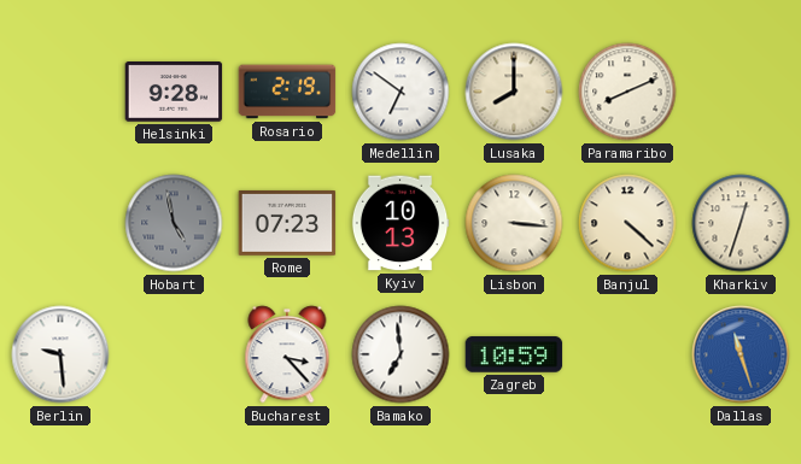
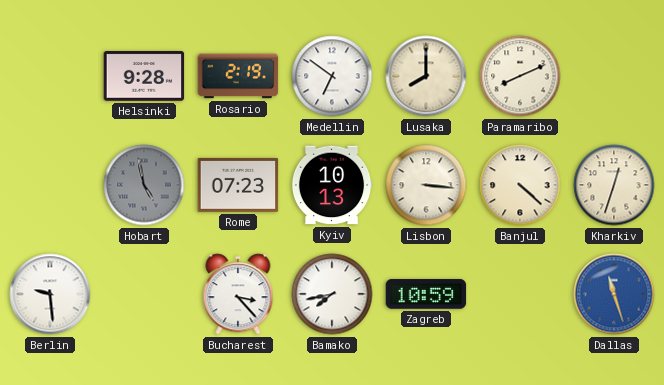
Bamako: 6:59 -> 7:43
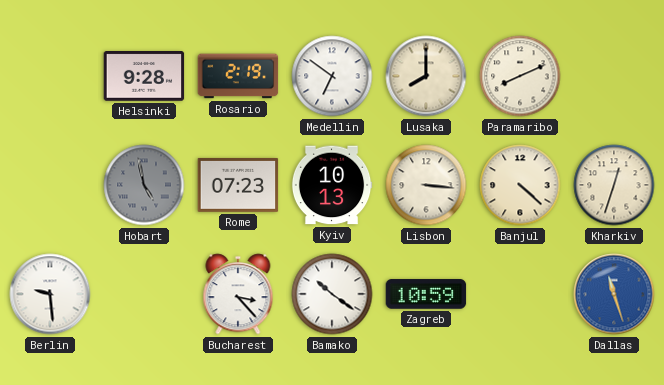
Bamako: 7:43 -> 10:21
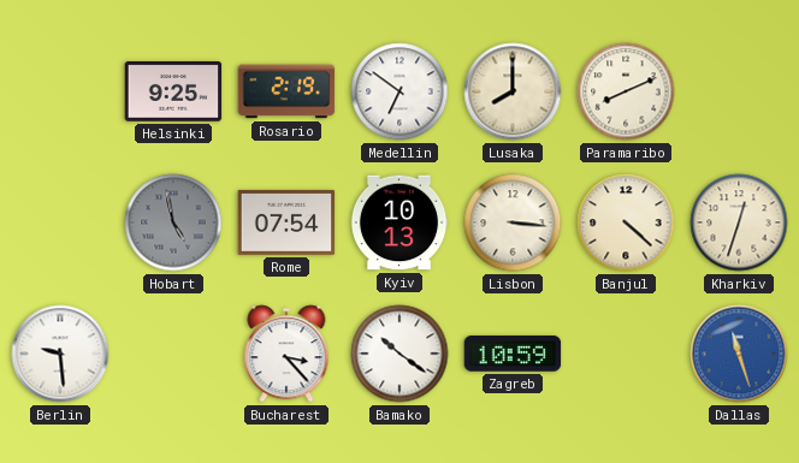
Helsinki: 9:28 -> 9:25
Rome: 07:23 -> 07:54
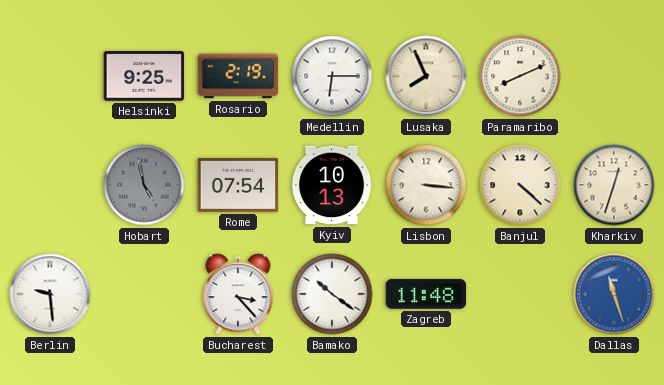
Medellin: 6:51 -> 6:15
Lusaka: 8:00 -> 7:56
Zagreb: 10:59 -> 11:48
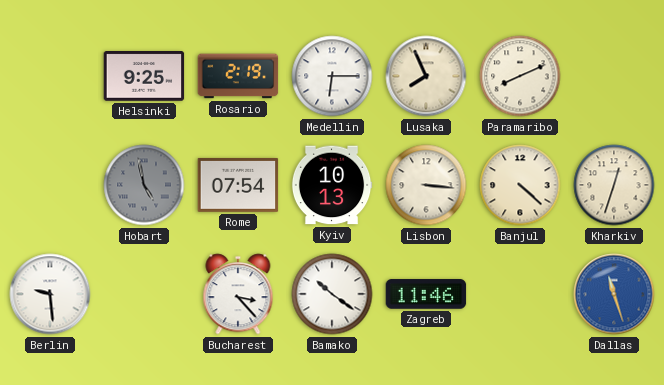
Zagreb: 11:48 -> 11:46
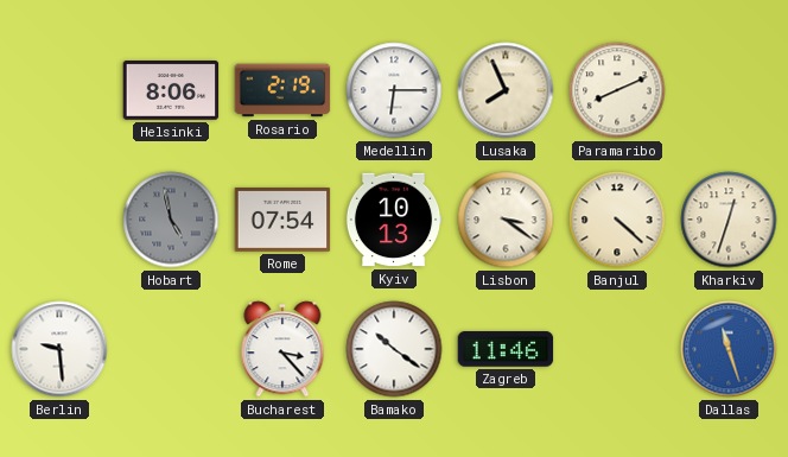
Helsinki: 9:25 -> 8:06
Lisbon: 3:16 -> 3:21
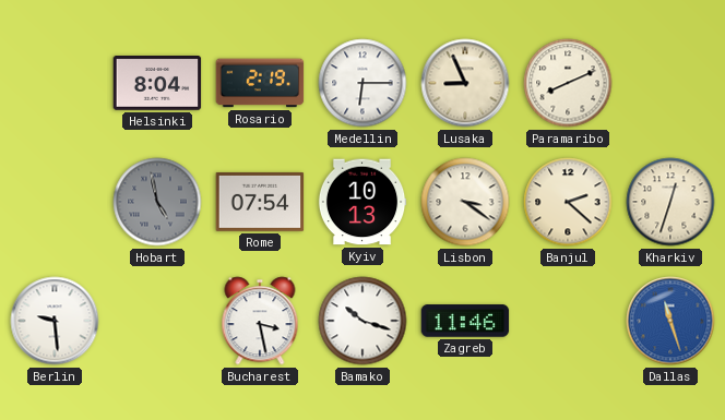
Helsinki: 8:06 -> 8:04
Lusaka: 7:56 -> 8:56
Banjul: 4:22 -> 2:22
Bucharest: 3:23 -> 3:28
Bamako: 10:21 -> 10:18
